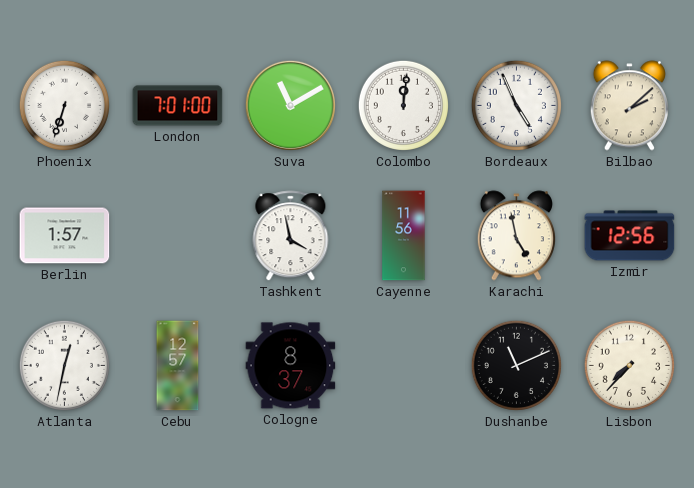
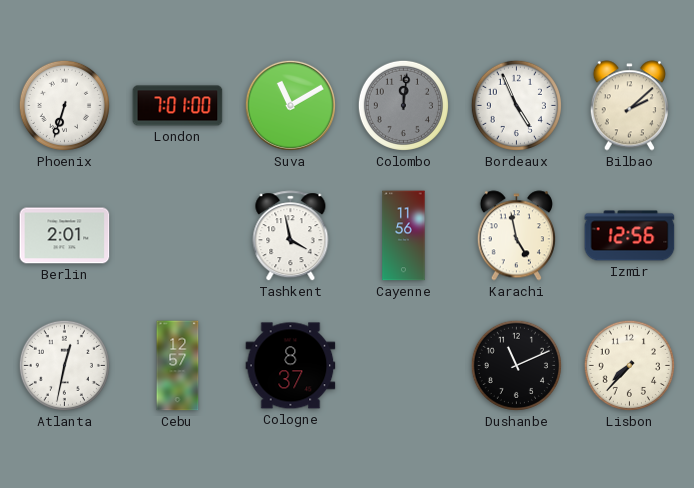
Colombo dial: white -> grey
Berlin: 1:57 -> 2:01
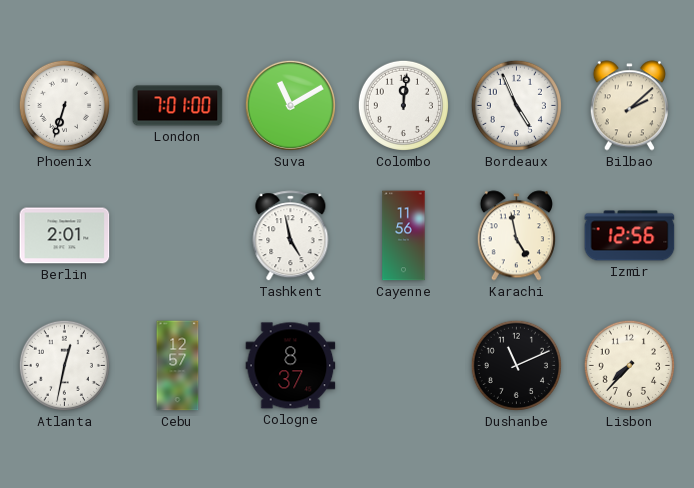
Colombo dial: grey -> white
Tashkent: 3:58 -> 4:58
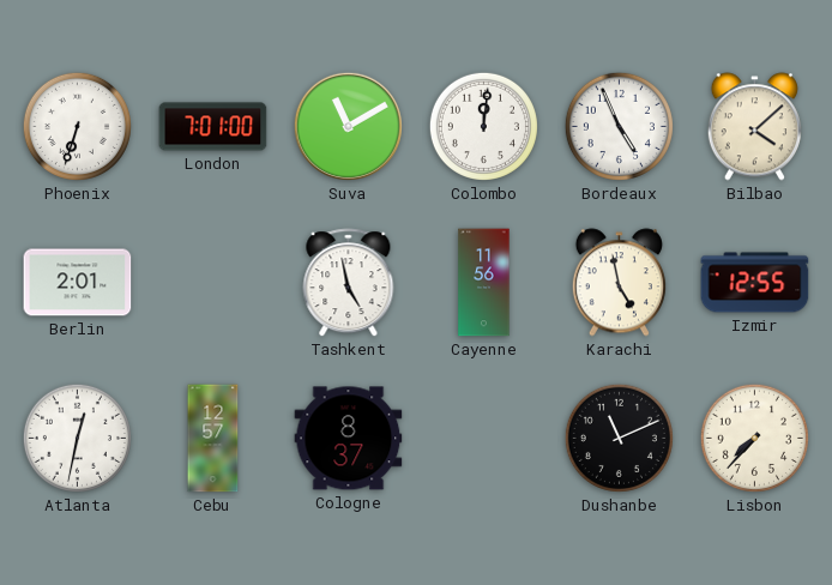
Bilbao: 2:08 -> 4:08
Izmir: 12:56 -> 12:55
